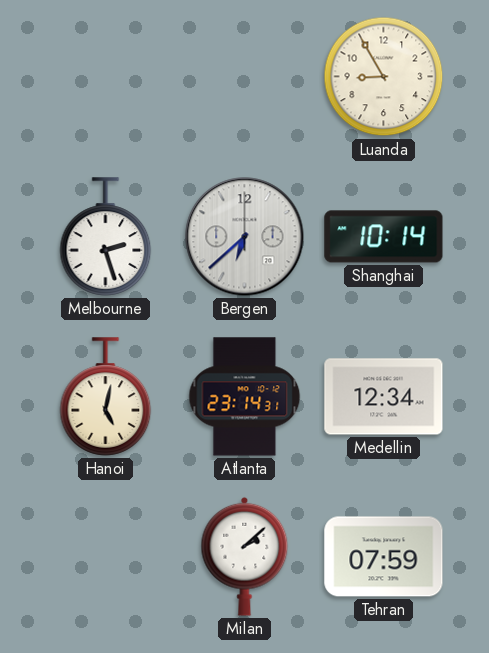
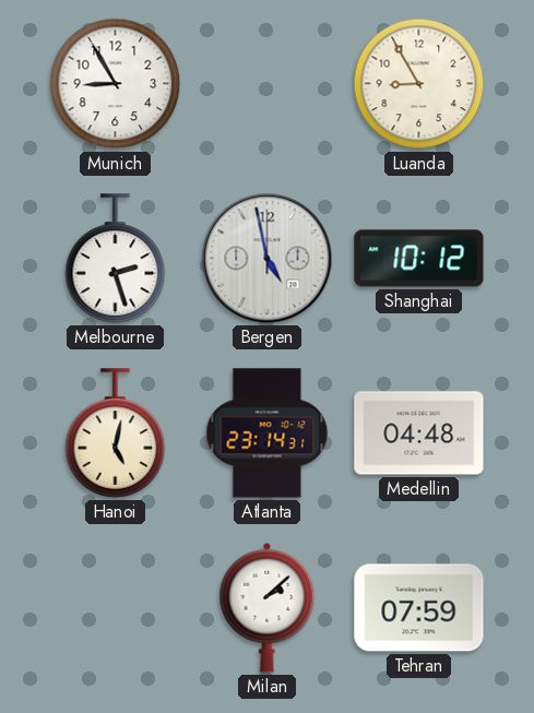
Munich: none -> 8:55
Bergen: 6:38 -> 4:58
Shanghai: 10:14 -> 10:12
Medellin: 12:34 -> 04:48
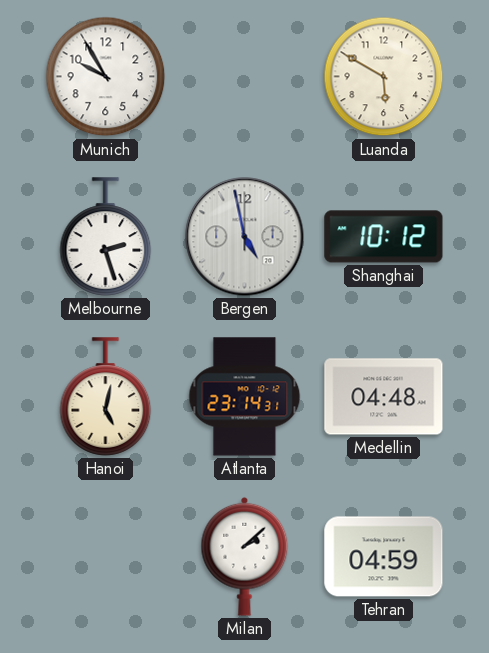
Munich: 8:55 -> 9:55
Luanda: 8:55 -> 5:50
Tehran: 07:59 -> 04:59
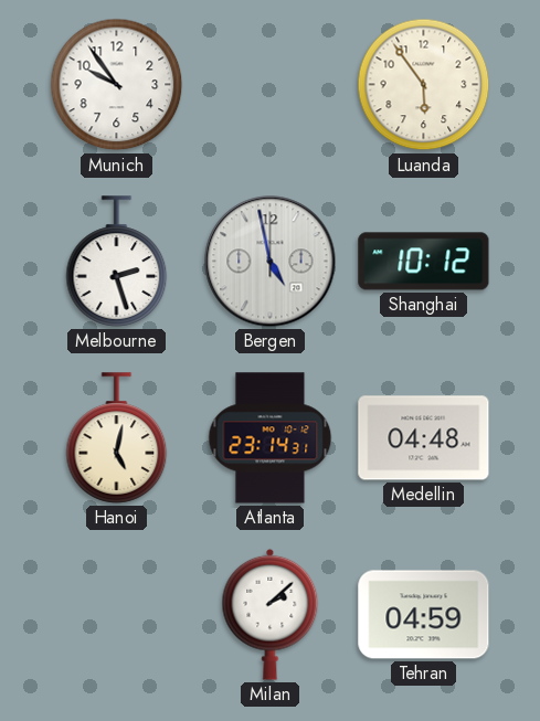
Munich: 9:55 -> 9:54
Luanda: 5:50 -> 5:54
